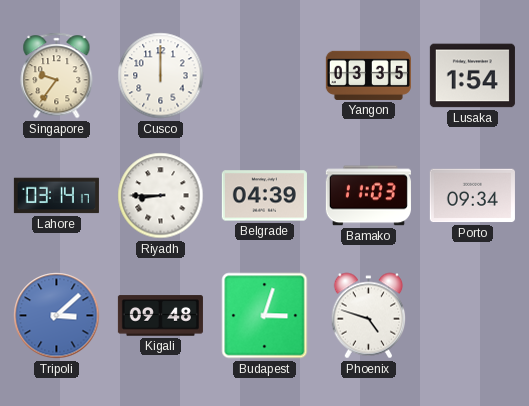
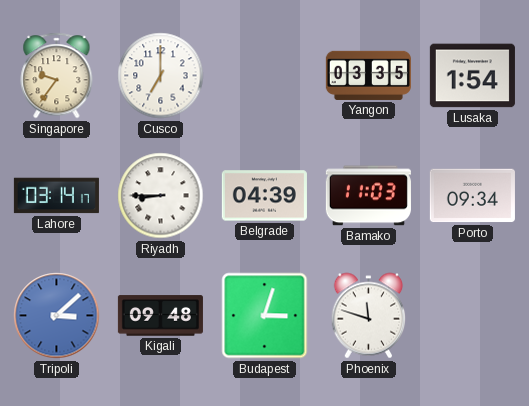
Cusco: 12:00 -> 7:00
Phoenix: 4:48 -> 11:48
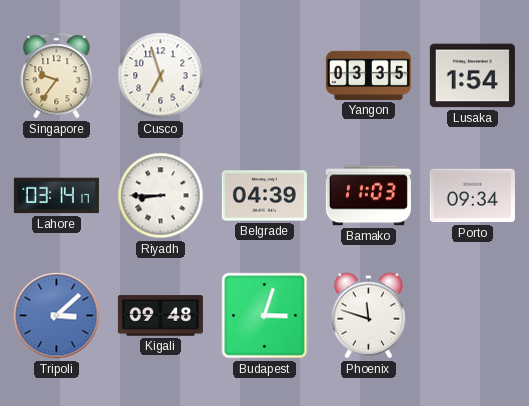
Cusco: 7:00 -> 6:57
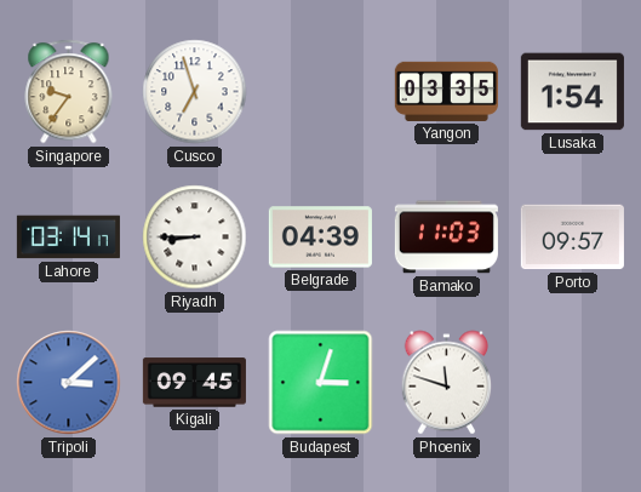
Porto: 09:34 -> 09:57
Kigali: 09:48 -> 09:45
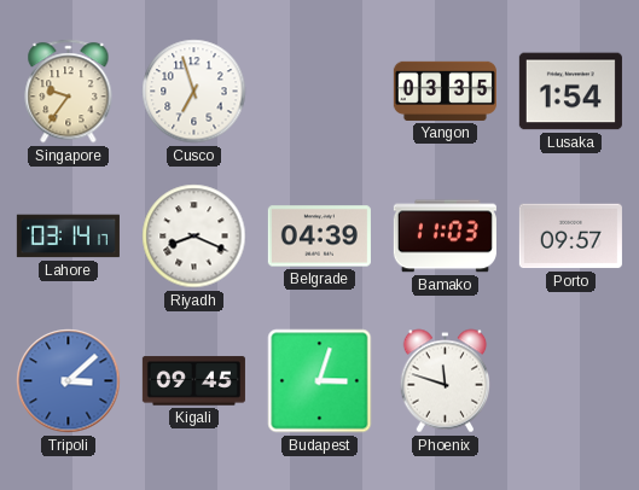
Riyadh: 8:45 -> 8:19
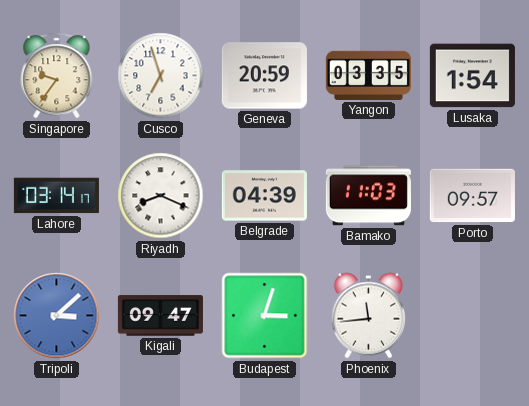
Geneva: none -> 20:59
Kigali: 09:45 -> 09:47
Phoenix: 11:48 -> 11:44
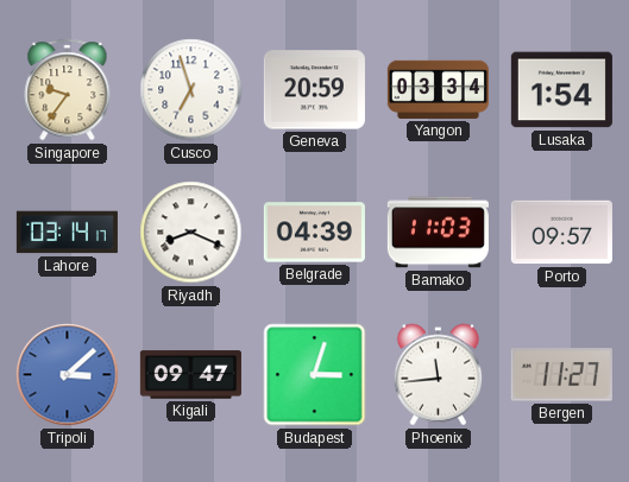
Yangon: 03:35 -> 03:34
Bergen: none -> 11:27
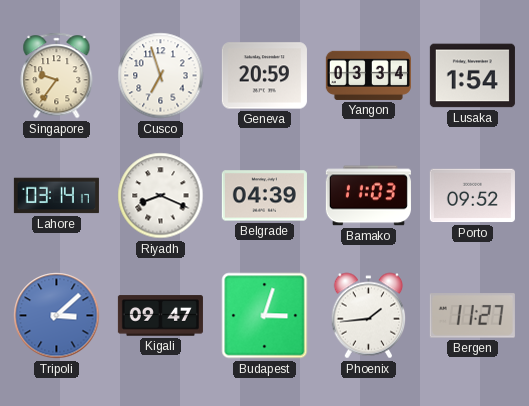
Porto: 09:57 -> 09:52
Phoenix: 11:44 -> 1:44
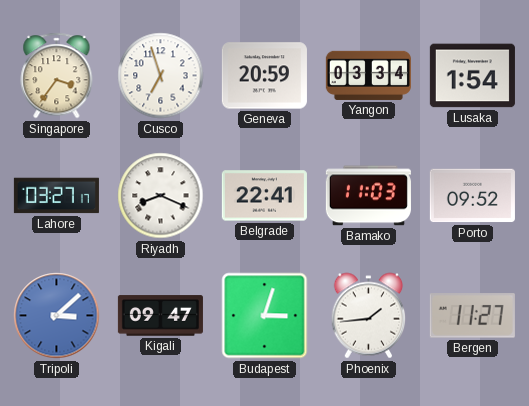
Singapore: 9:36 -> 3:36
Lahore: 03:14 -> 03:27
Belgrade: 04:39 -> 22:41
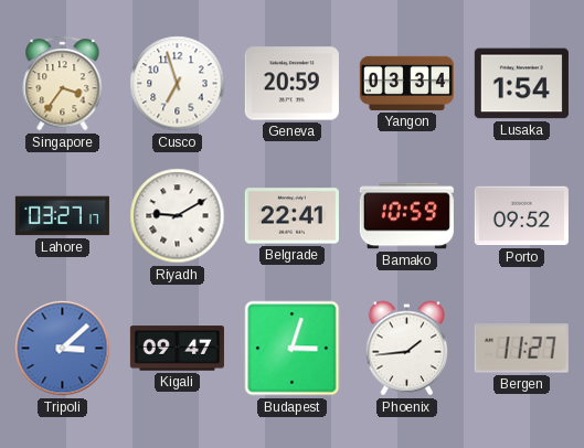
Riyadh: 8:19 -> 9:10
Bamako: 11:03 -> 10:59
